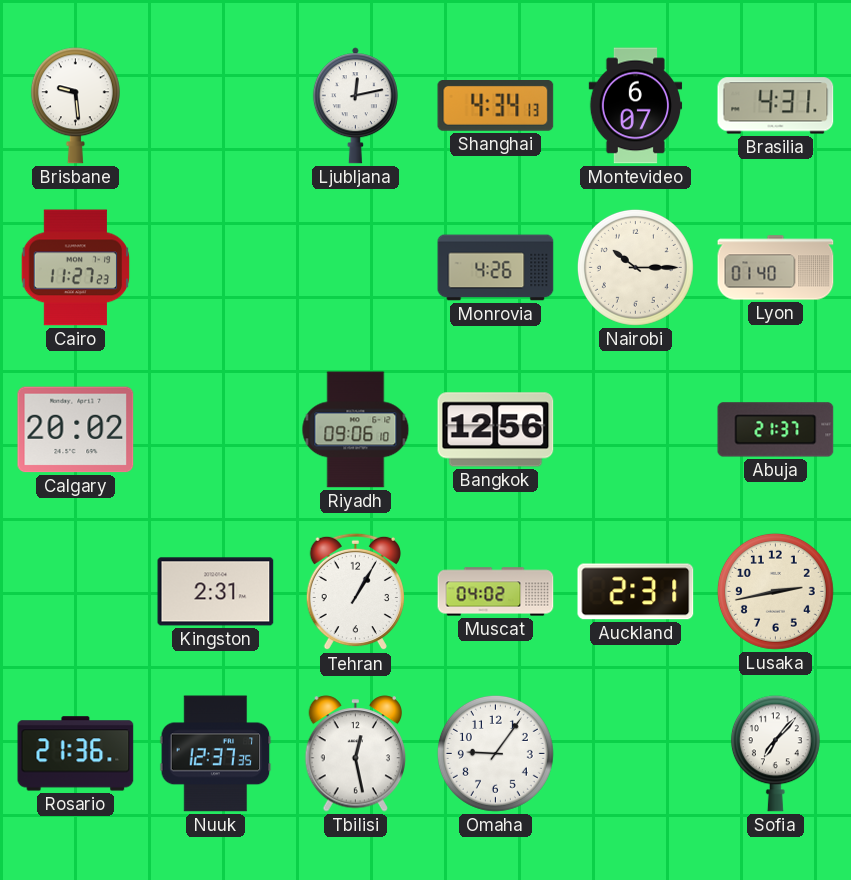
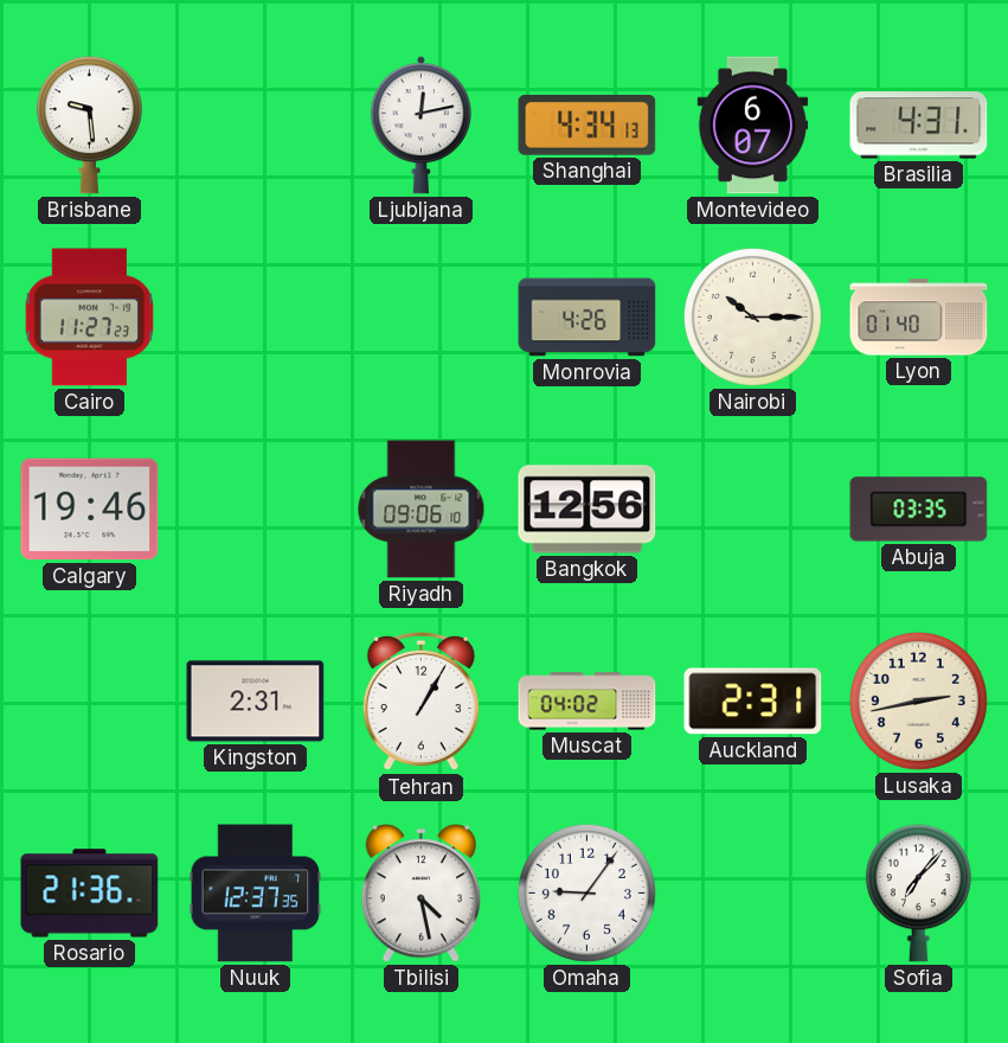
Calgary: 20:02 -> 19:46
Abuja: 21:37 -> 03:35
Tbilisi: 12:28 -> 4:28
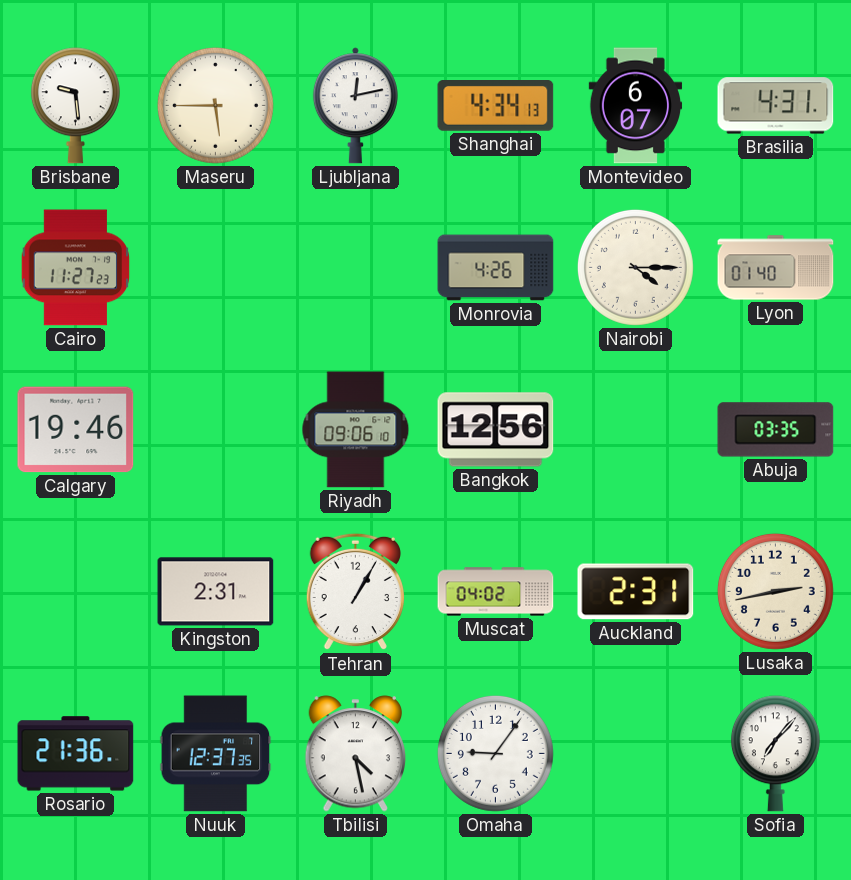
Maseru: none -> 5:45
Nairobi: 10:15 -> 4:15
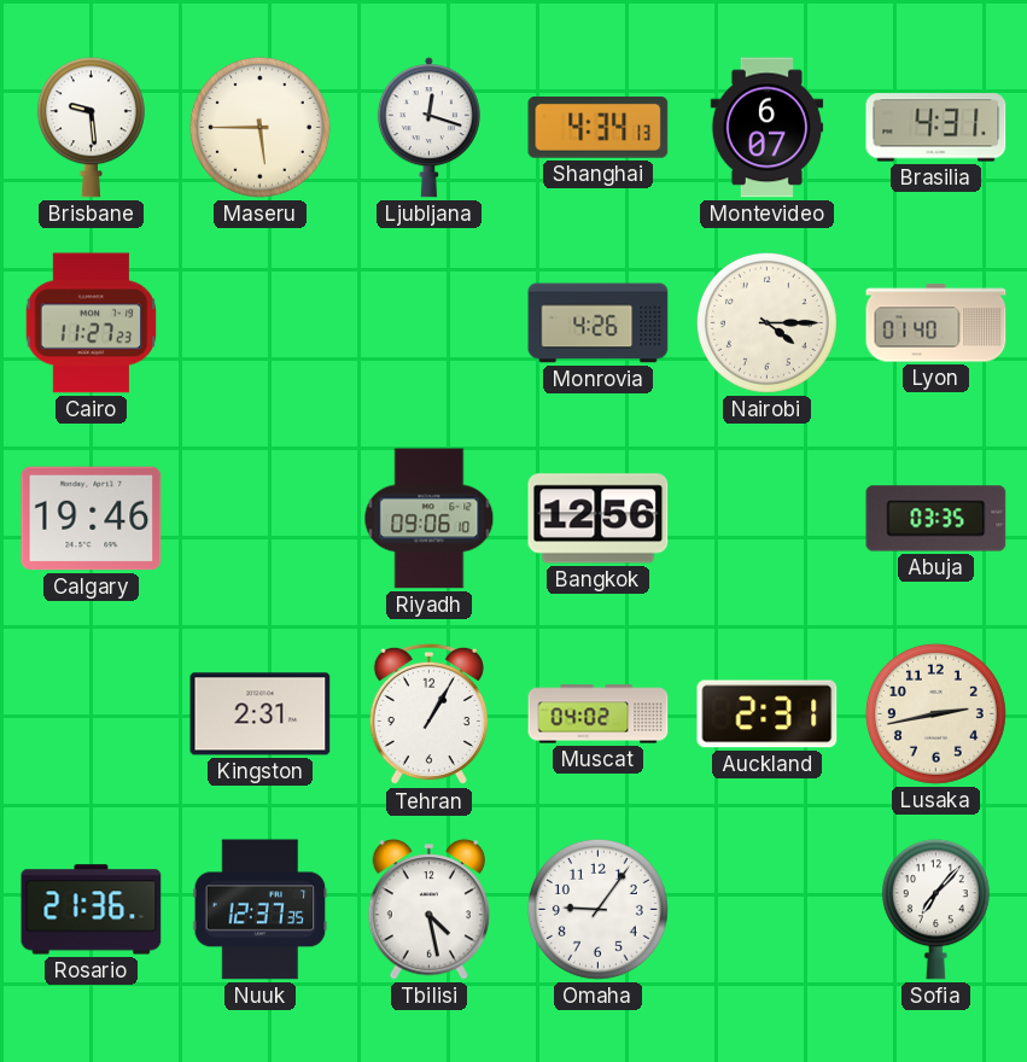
Ljubljana: 12:13 -> 12:18
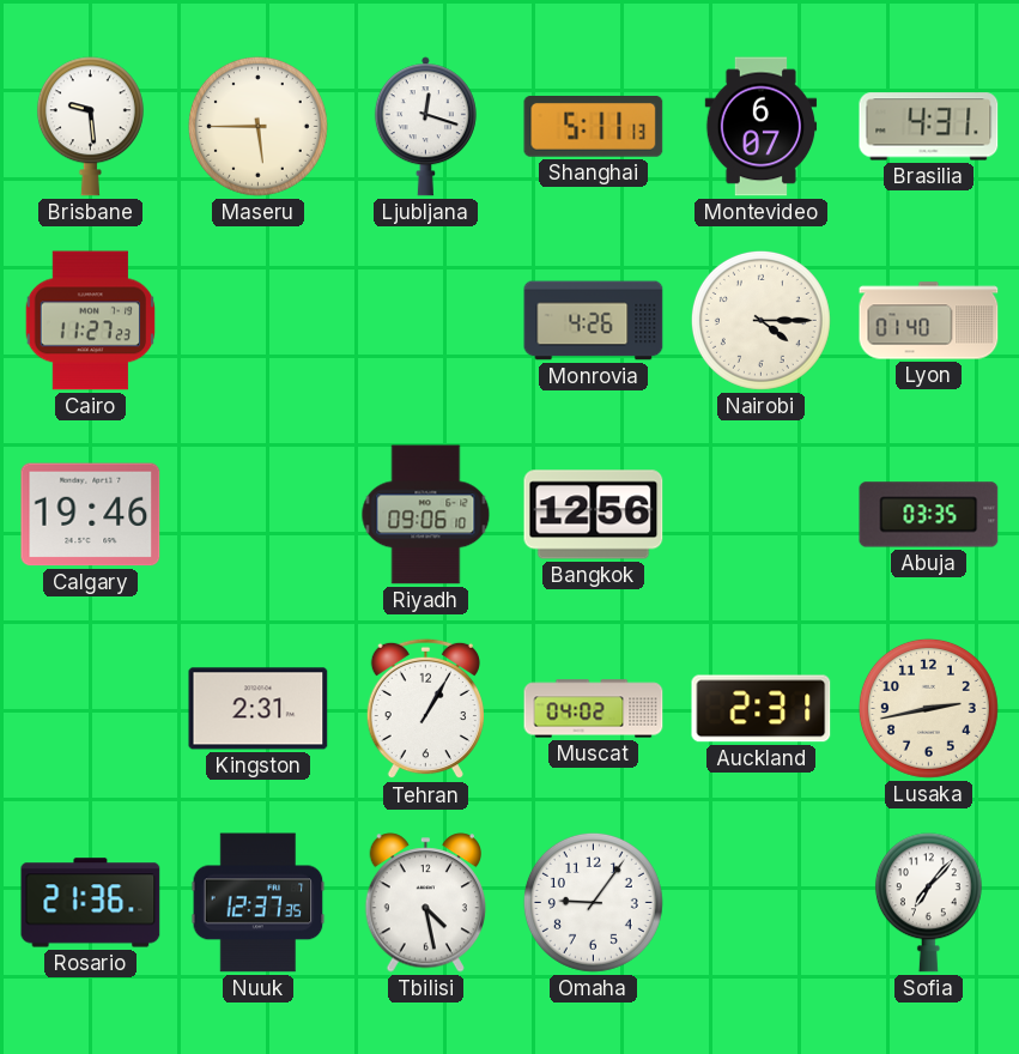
Shanghai: 4:34 -> 5:11
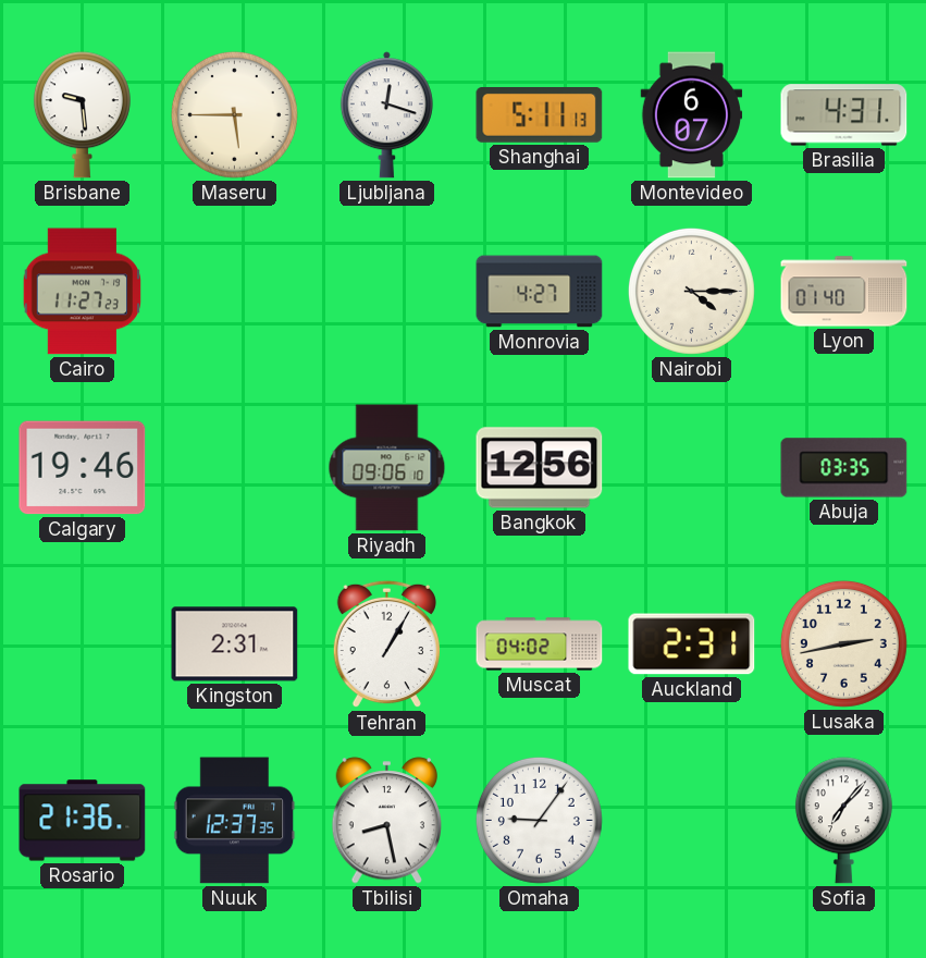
Monrovia: 4:26 -> 4:27
Tbilisi: 4:28 -> 8:28
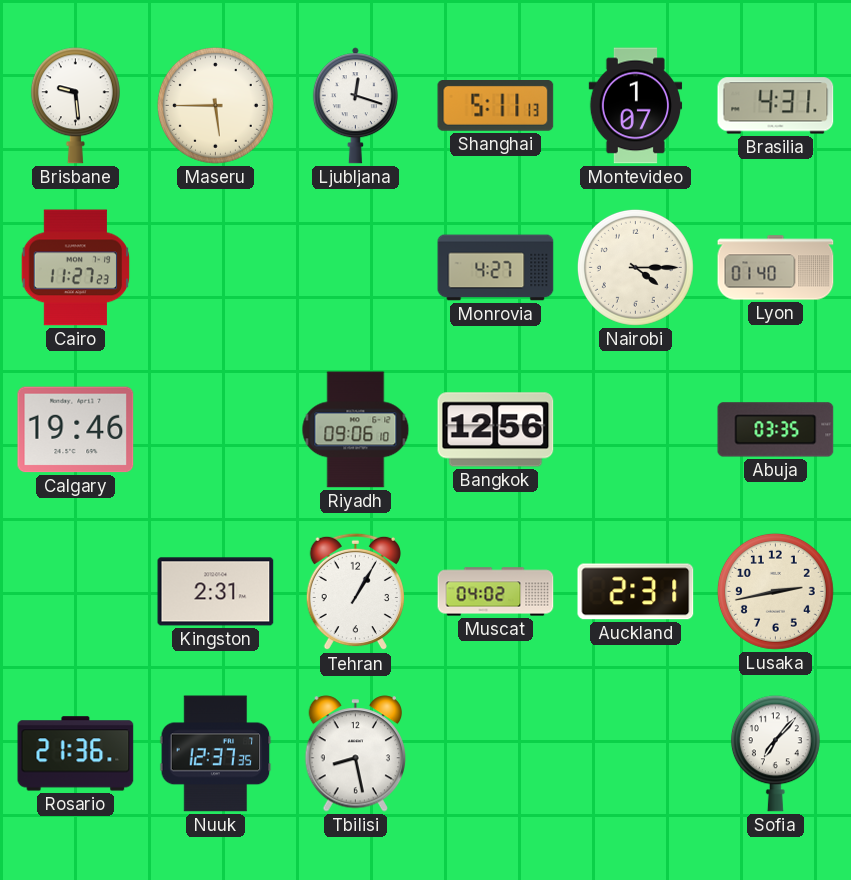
Montevideo: 6:07 -> 1:07
Omaha: 9:06 -> none
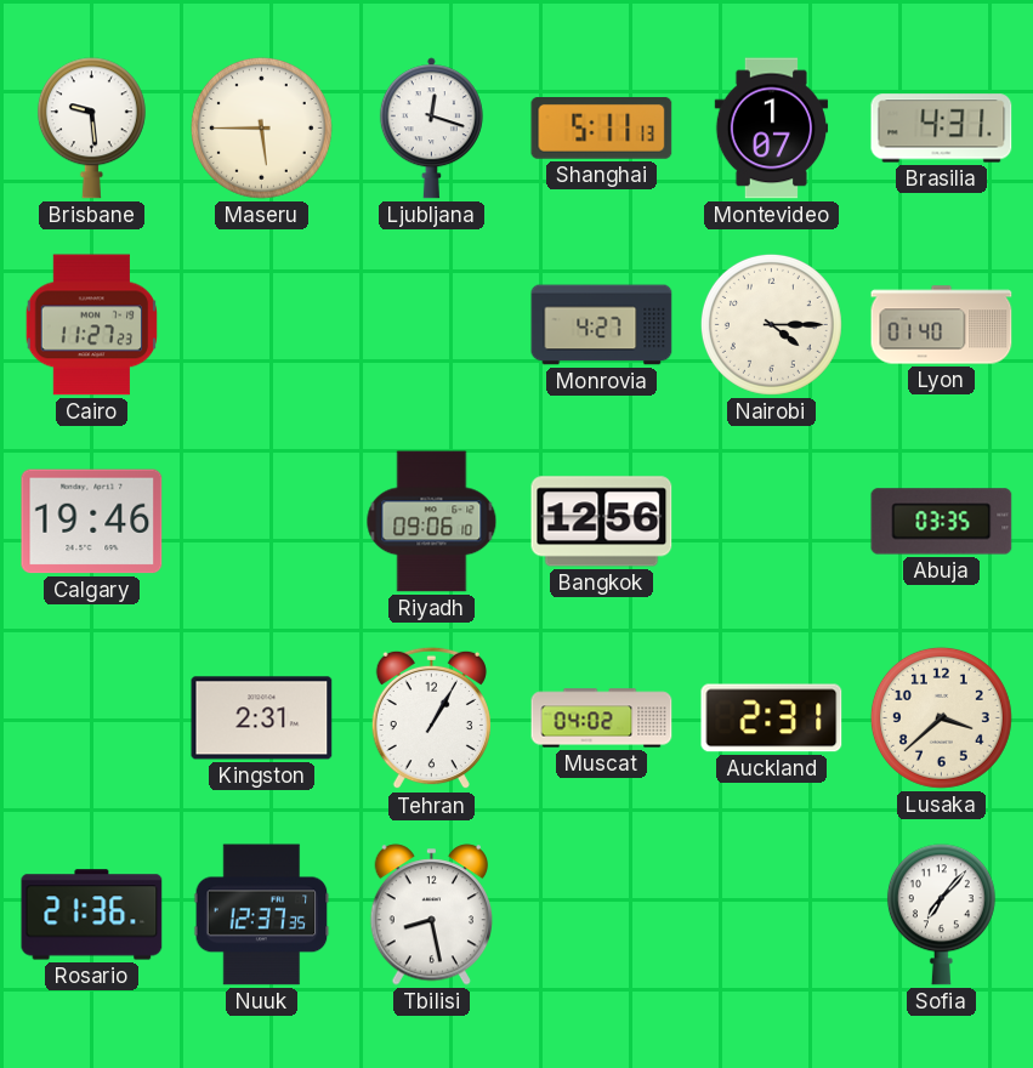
Lusaka: 2:43 -> 3:38
